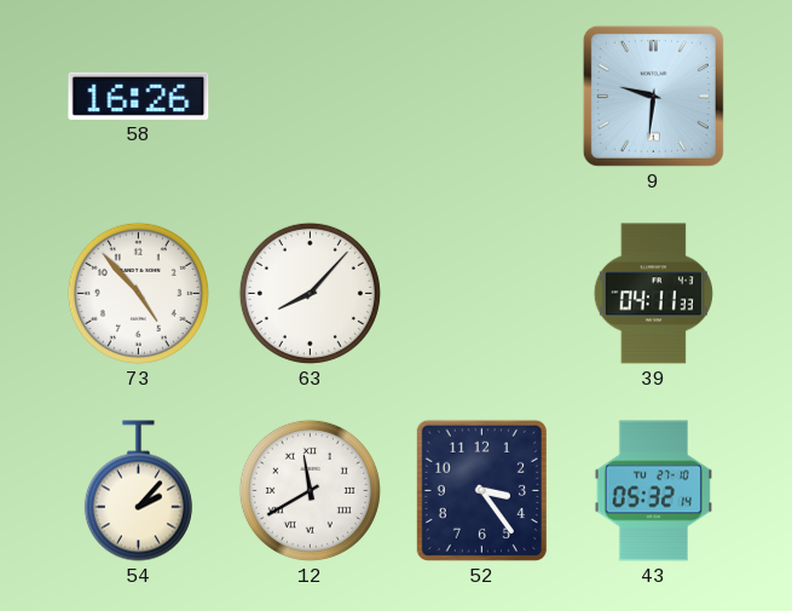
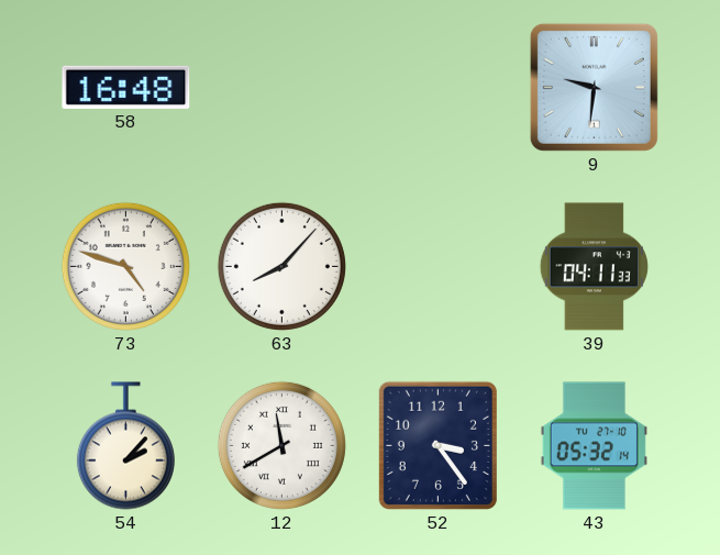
58: 16:26 -> 16:48
73: 4:53 -> 4:48
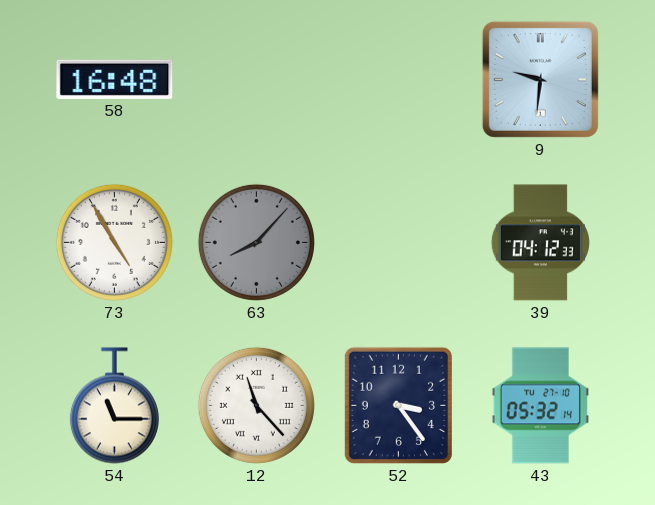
73: 4:48 -> 4:55
63 dial: white -> grey
39: 04:11 -> 04:12
54: 2:07 -> 11:15
12: 11:40 -> 11:23
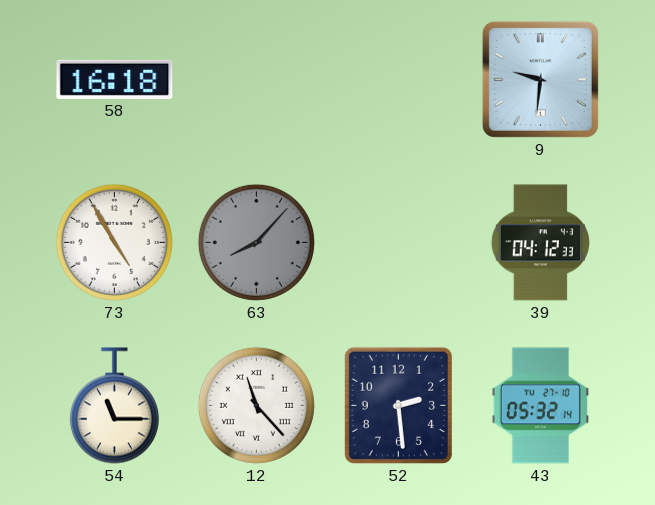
58: 16:48 -> 16:18
52: 3:24 -> 2:29
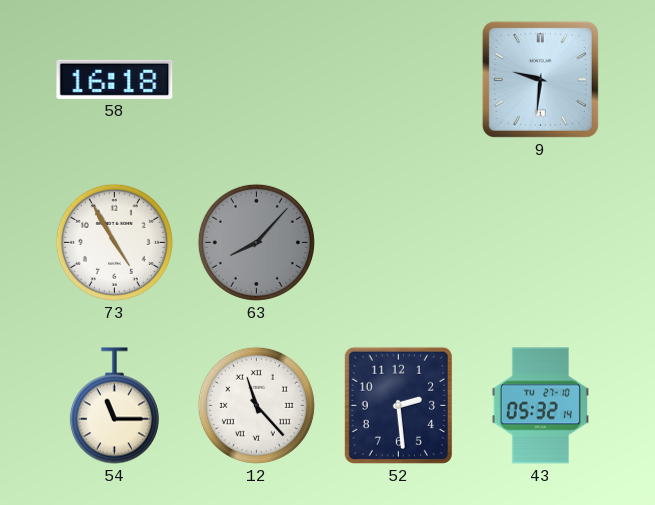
39: 04:12 -> none
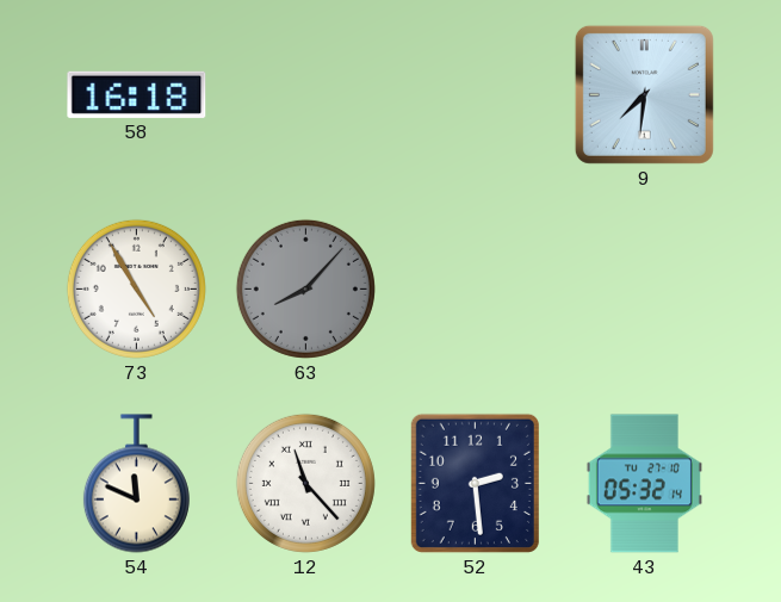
9: 9:31 -> 7:31
54: 11:15 -> 11:49
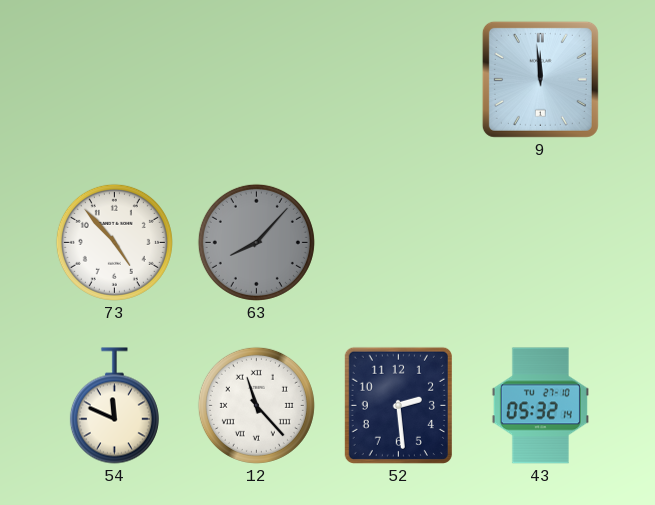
58: 16:18 -> none
9: 7:31 -> 11:59
73: 4:55 -> 4:53
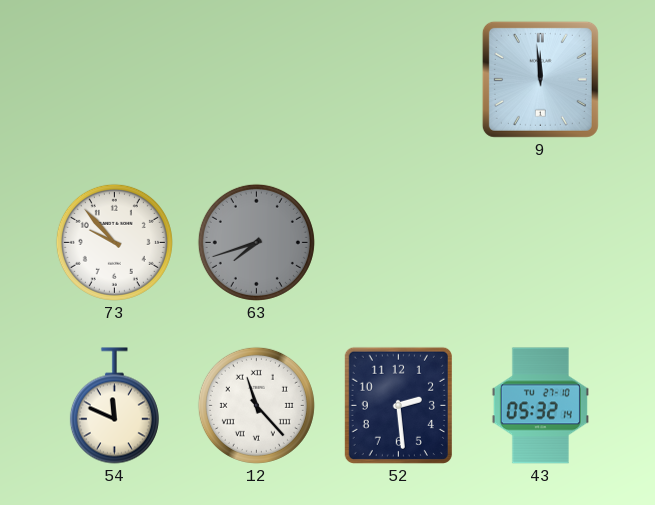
73: 4:53 -> 9:53
63: 8:07 -> 7:42
